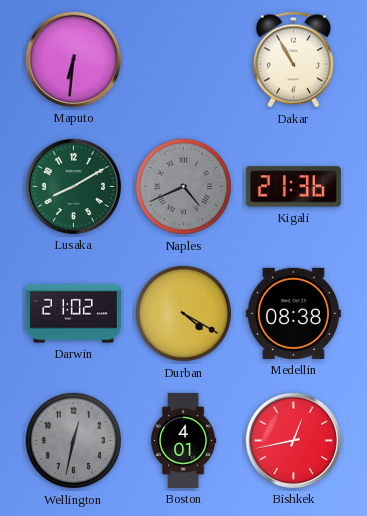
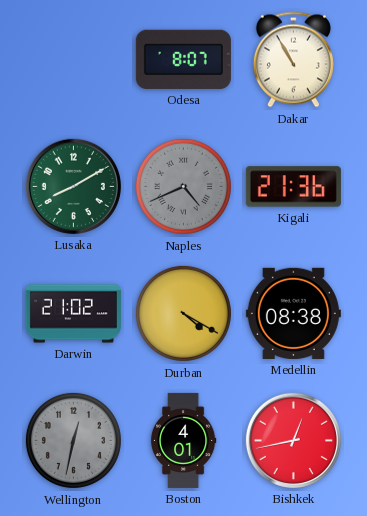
Maputo: 6:31 -> none
Odesa: none -> 8:07
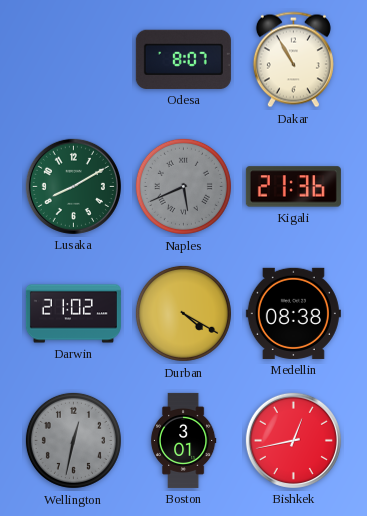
Naples: 4:41 -> 5:41
Boston: 4:01 -> 3:01
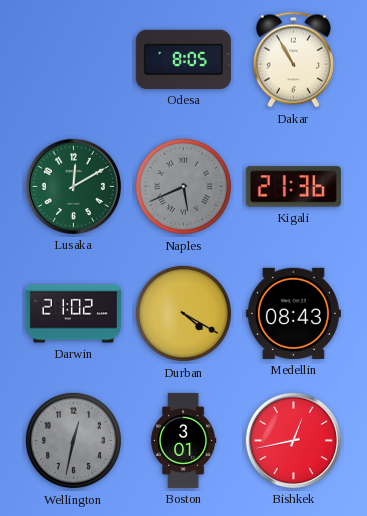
Odesa: 8:07 -> 8:05
Lusaka: 8:10 -> 12:10
Medellin: 08:38 -> 08:43
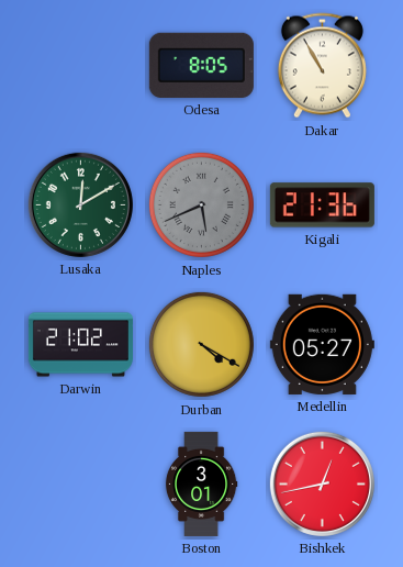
Medellin: 08:43 -> 05:27
Wellington: 12:32 -> none
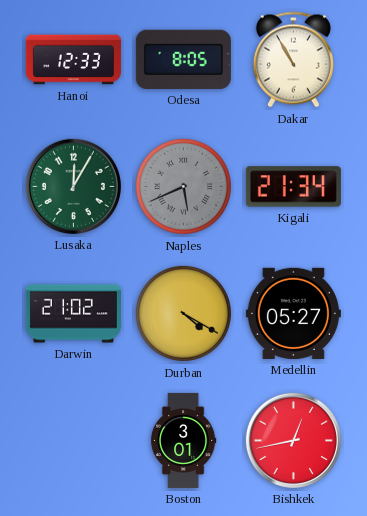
Hanoi: none -> 12:33
Lusaka: 12:10 -> 12:05
Kigali: 21:36 -> 21:34
